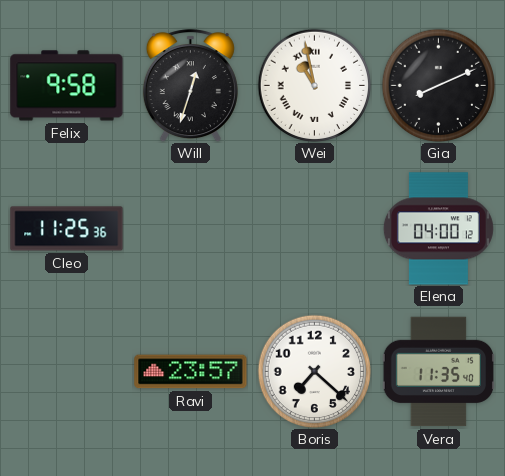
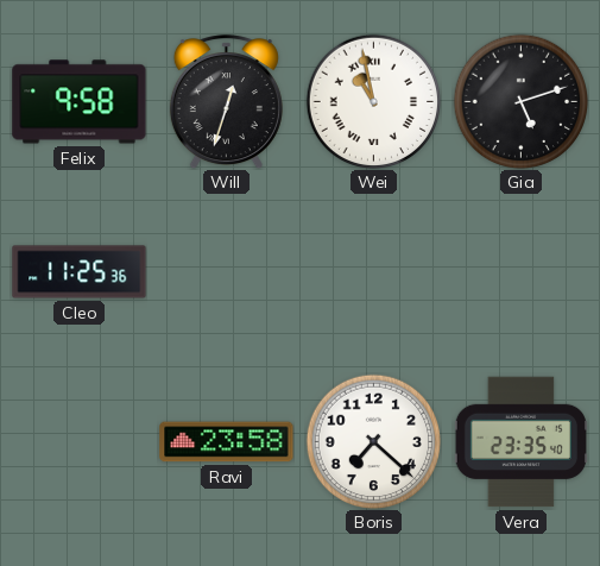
Gia: 8:11 -> 5:12
Elena: 04:00 -> none
Ravi: 23:57 -> 23:58
Vera: 11:35 -> 23:35
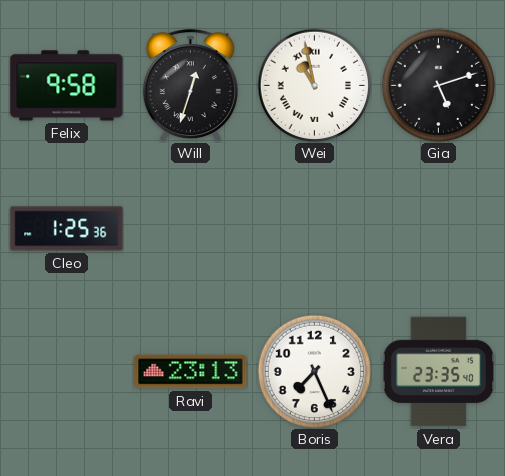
Cleo: 11:25 -> 1:25
Ravi: 23:58 -> 23:13
Boris: 7:22 -> 7:26
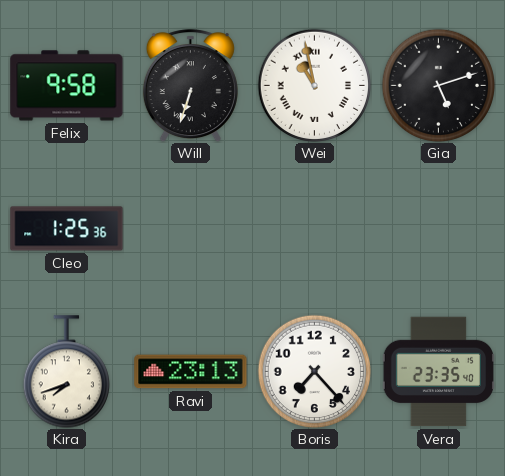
Will: 12:33 -> 6:33
Kira: none -> 7:42
Boris: 7:26 -> 7:23
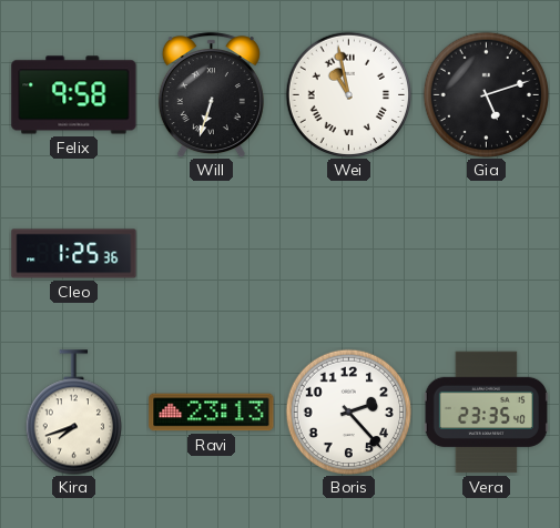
Boris: 7:23 -> 2:23
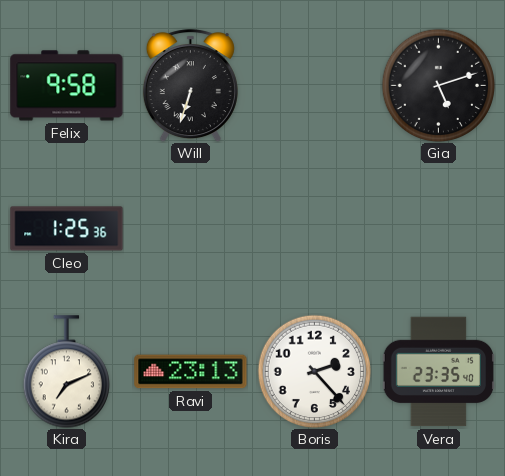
Wei: 10:58 -> none
Kira: 7:42 -> 7:11
